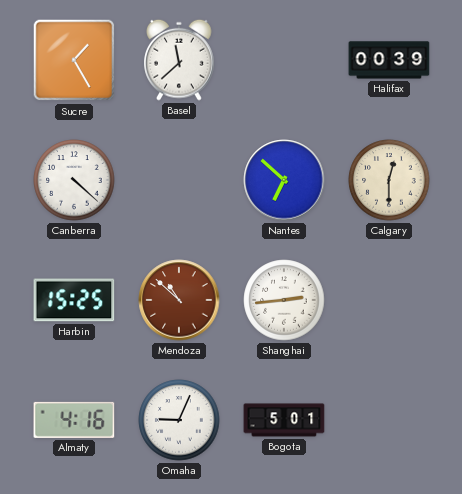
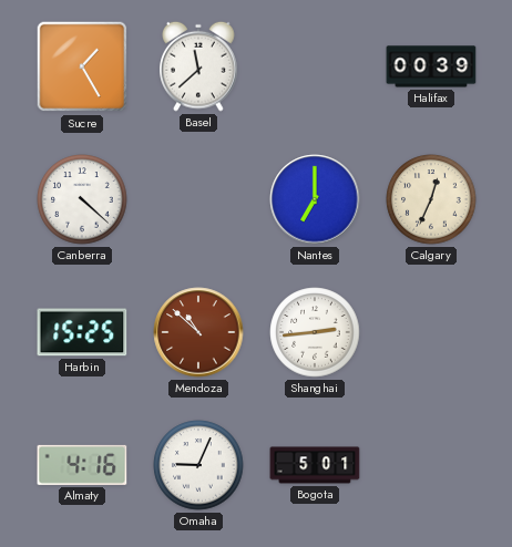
Nantes: 6:52 -> 7:00
Calgary: 12:30 -> 12:34
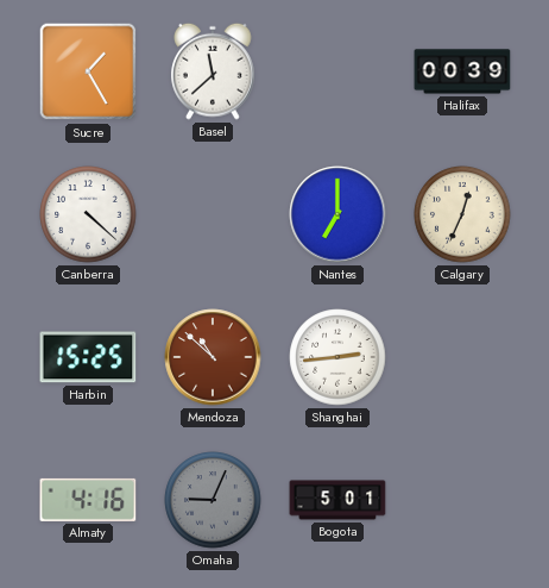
Omaha dial: white -> grey
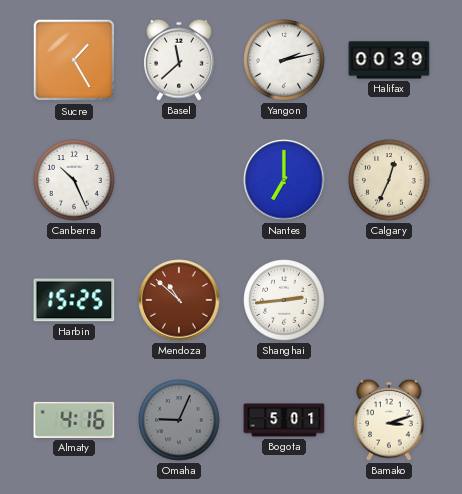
Yangon: none -> 2:13
Canberra: 4:22 -> 10:26
Bamako: none -> 3:12
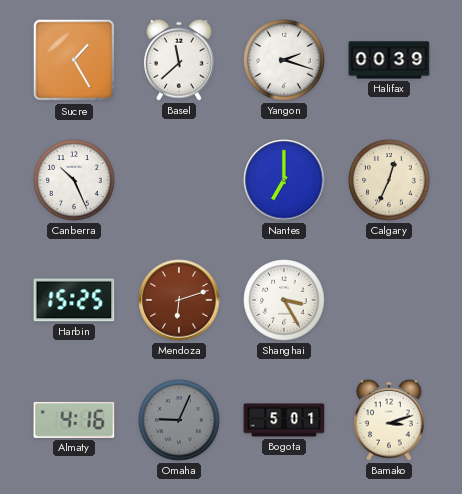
Yangon: 2:13 -> 2:18
Mendoza: 10:52 -> 6:12
Shanghai: 2:44 -> 3:25
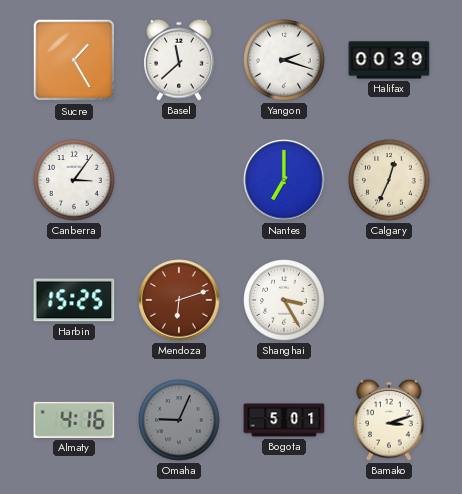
Canberra: 10:26 -> 3:06
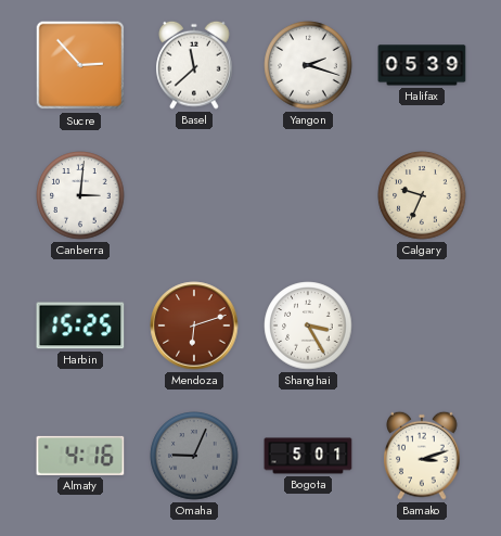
Sucre: 1:25 -> 2:53
Halifax: 00:39 -> 05:39
Canberra: 3:06 -> 3:01
Nantes: 7:00 -> none
Calgary: 12:34 -> 9:34
